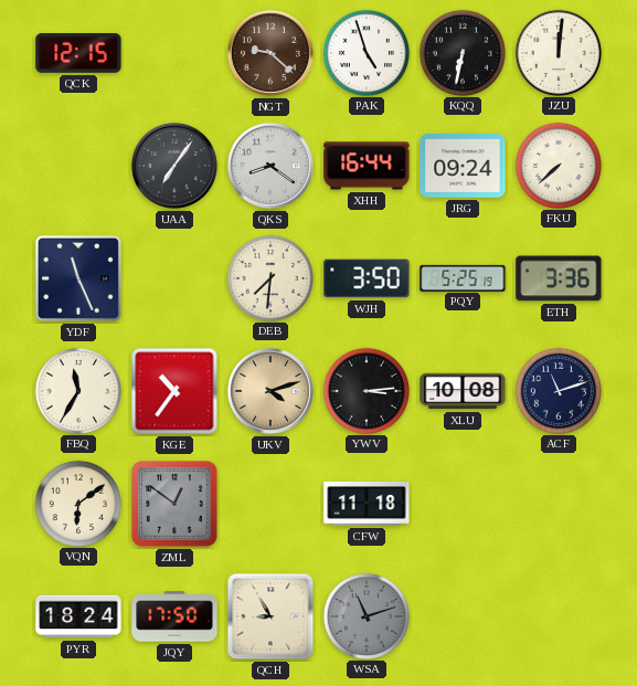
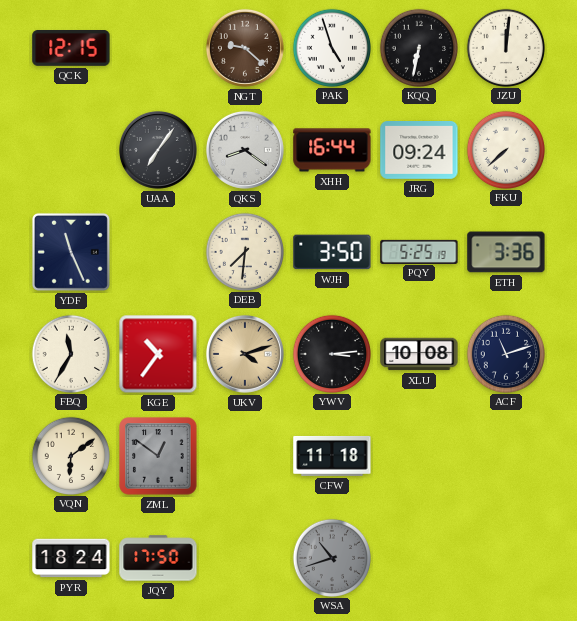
QCH: 8:55 -> none
WSA: 11:12 -> 10:42
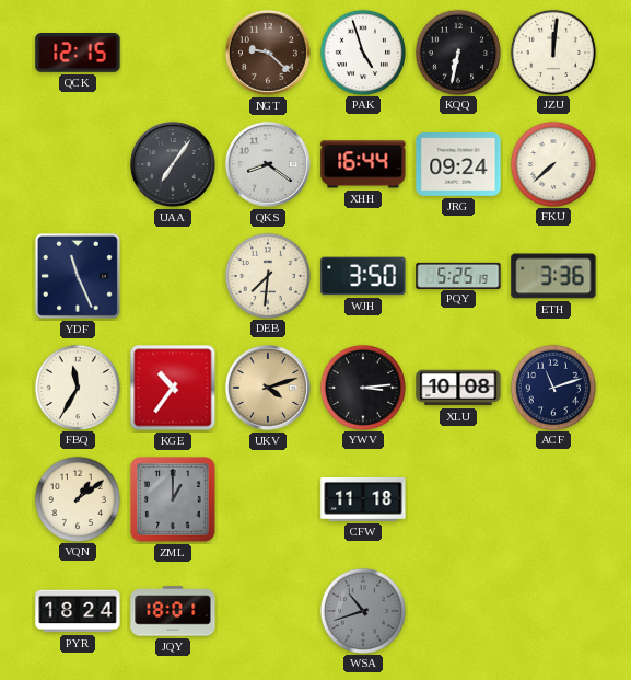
VQN: 6:09 -> 1:09
ZML: 12:51 -> 1:00
JQY: 17:50 -> 18:01
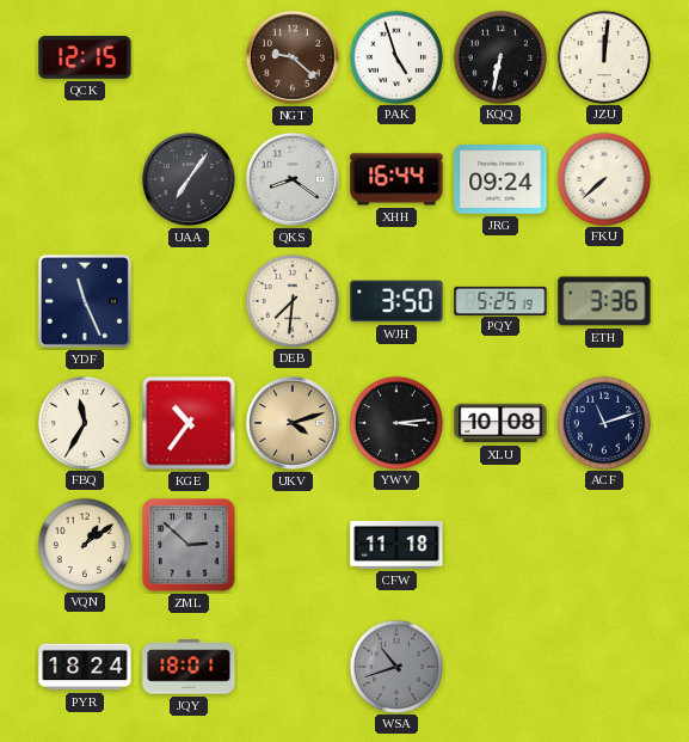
ZML: 1:00 -> 2:52
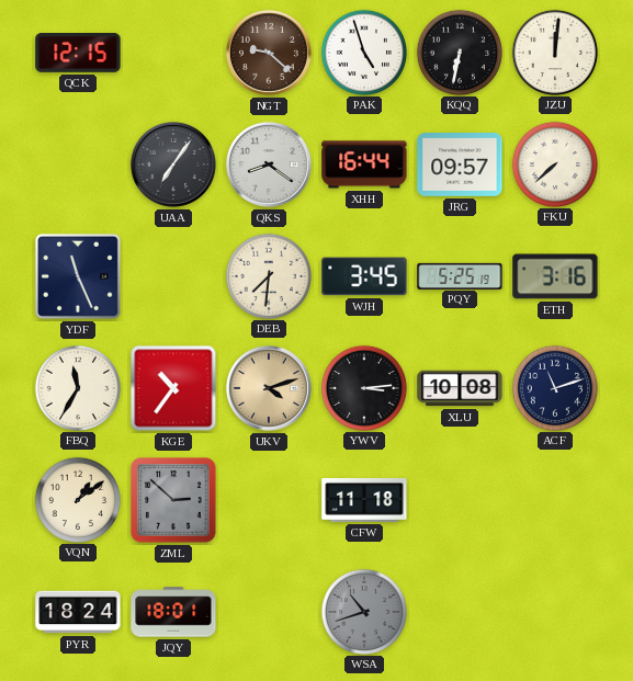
JRG: 09:24 -> 09:57
WJH: 3:50 -> 3:45
ETH: 3:36 -> 3:16
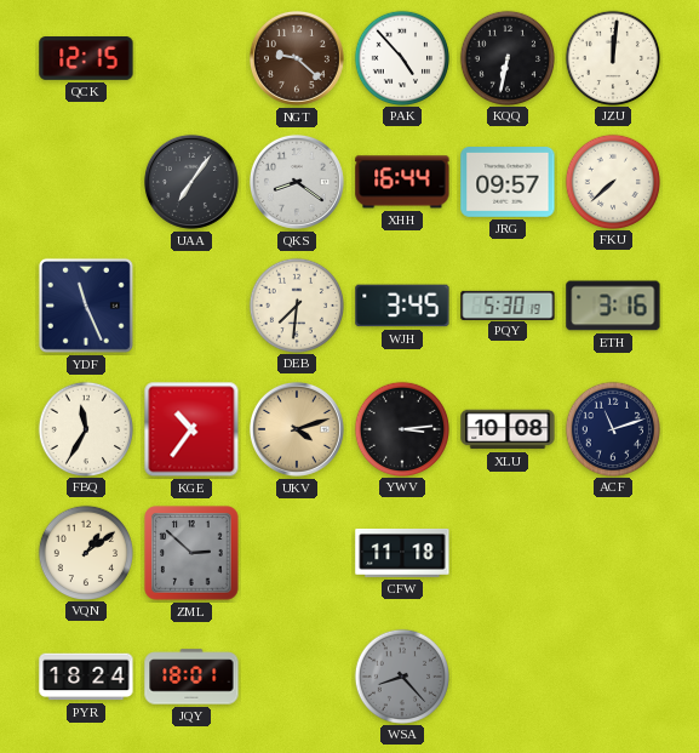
PAK: 4:57 -> 4:53
PQY: 5:25 -> 5:30
WSA: 10:42 -> 8:23
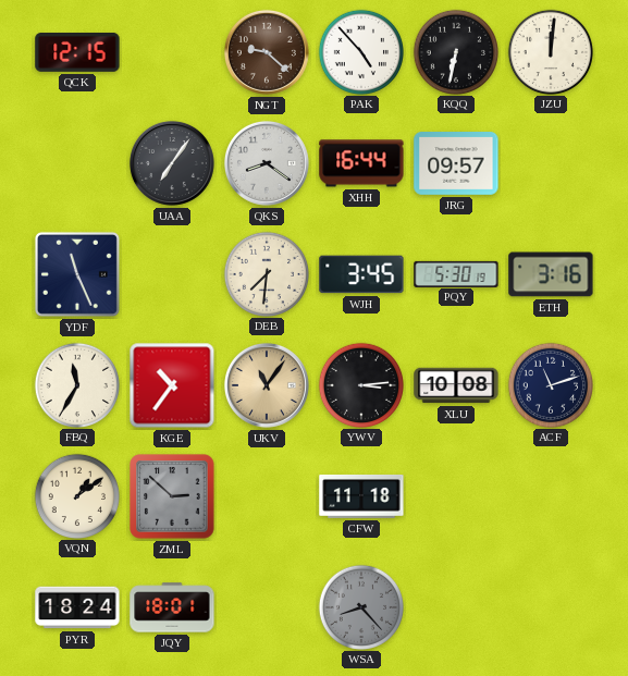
FKU: 7:38 -> none
UKV: 4:12 -> 11:06
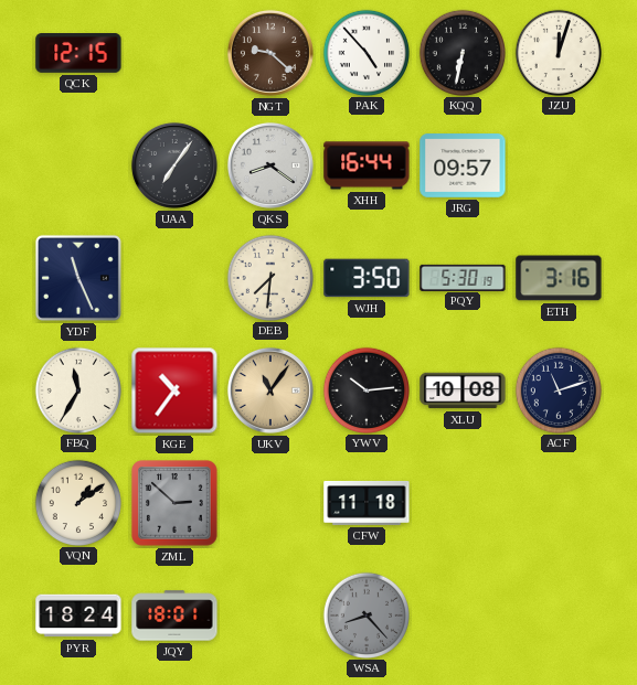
JZU: 12:01 -> 12:03
WJH: 3:45 -> 3:50
YWV: 3:14 -> 10:14
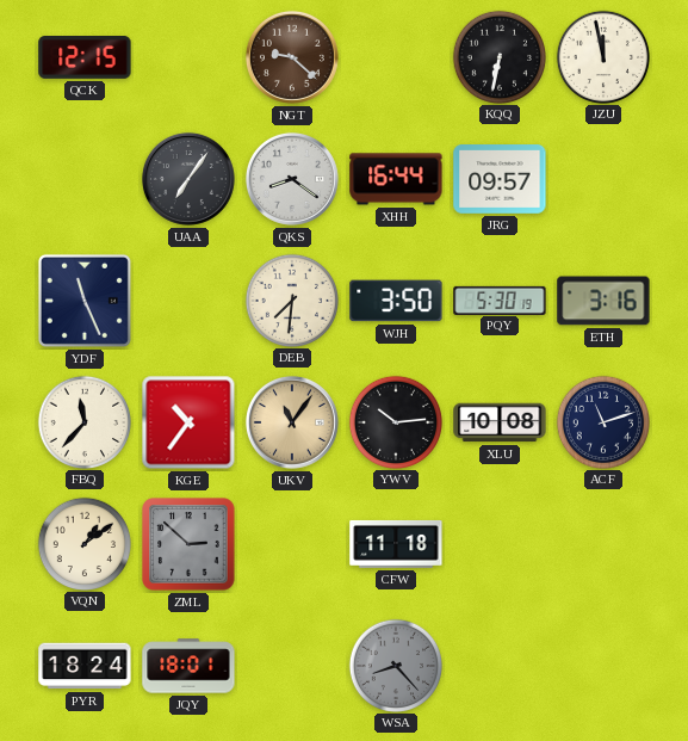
PAK: 4:53 -> none
JZU: 12:03 -> 11:58
FBQ: 11:35 -> 11:37
